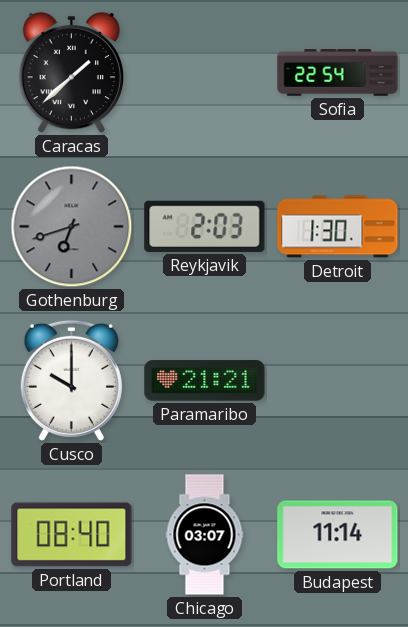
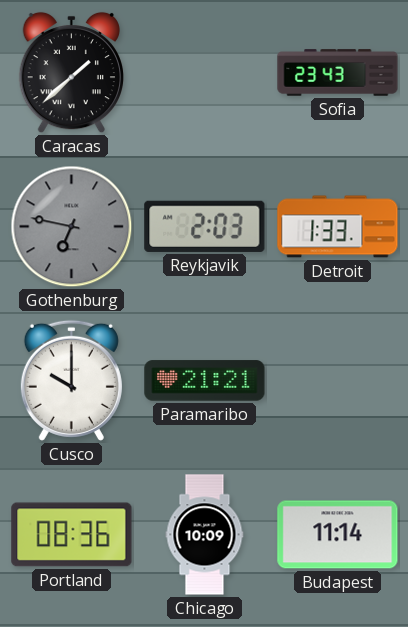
Sofia: 22:54 -> 23:43
Gothenburg: 6:42 -> 6:47
Detroit: 1:30 -> 1:33
Portland: 08:40 -> 08:36
Chicago: 03:07 -> 10:09
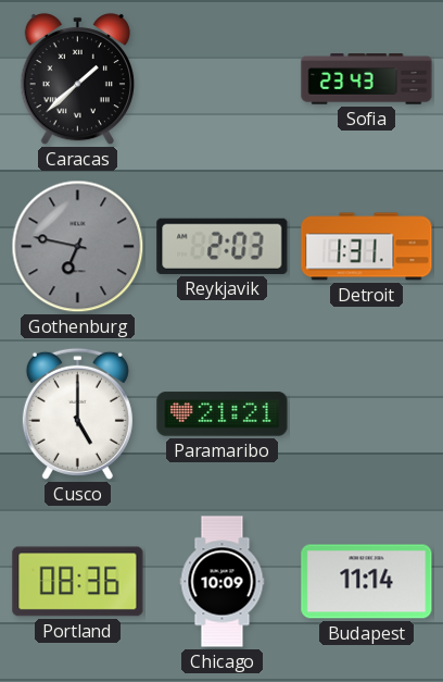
Detroit: 1:33 -> 1:31
Cusco: 10:00 -> 5:00
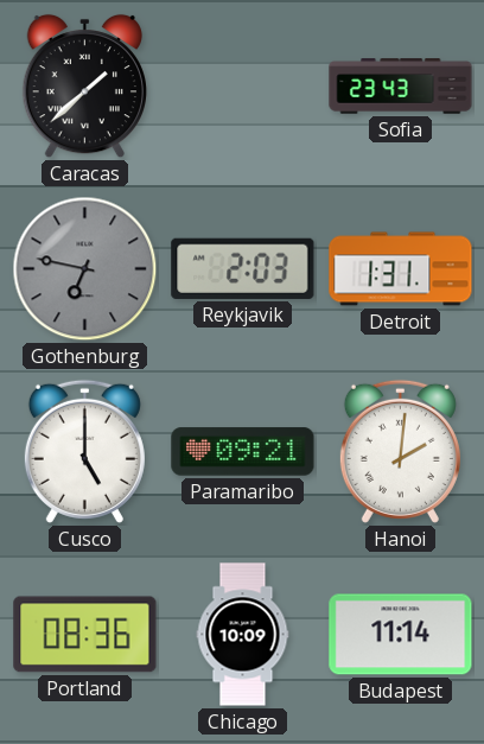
Paramaribo: 21:21 -> 09:21
Hanoi: none -> 2:01
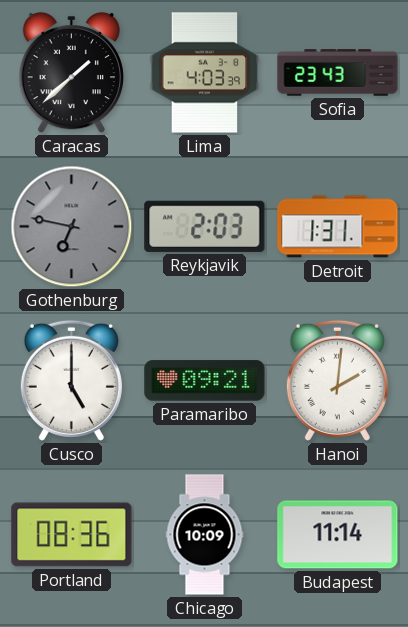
Lima: none -> 4:03
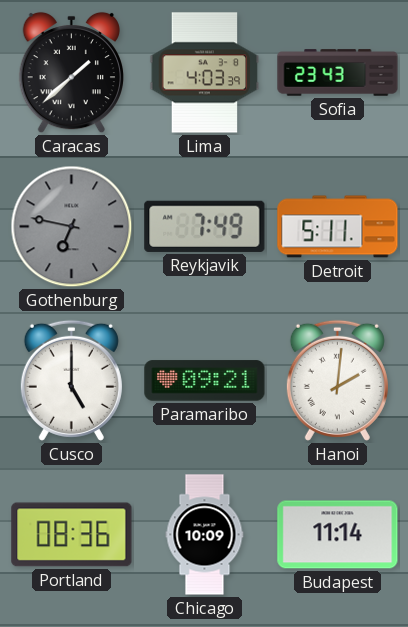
Reykjavik: 2:03 -> 7:49
Detroit: 1:31 -> 5:11
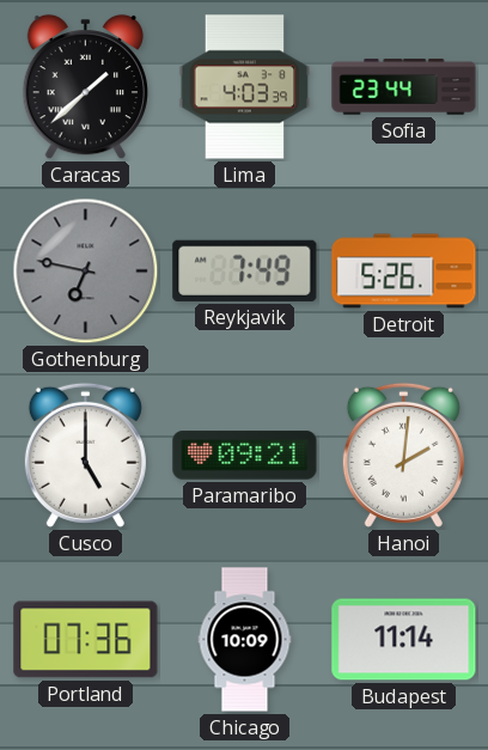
Sofia: 23:43 -> 23:44
Detroit: 5:11 -> 5:26
Portland: 08:36 -> 07:36
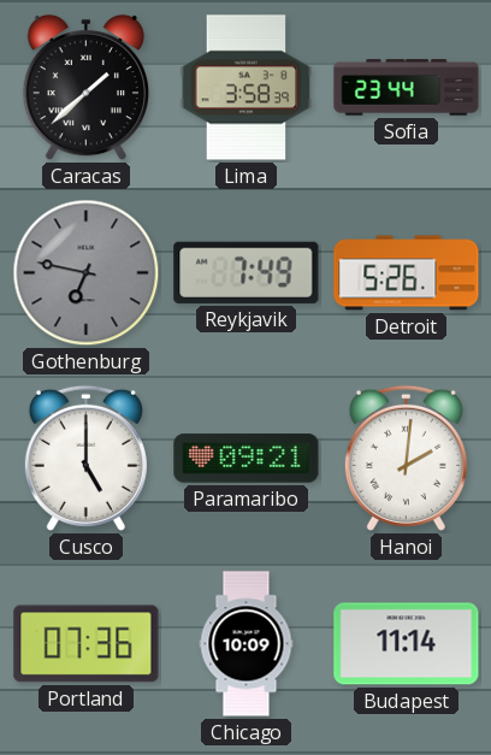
Lima: 4:03 -> 3:58
